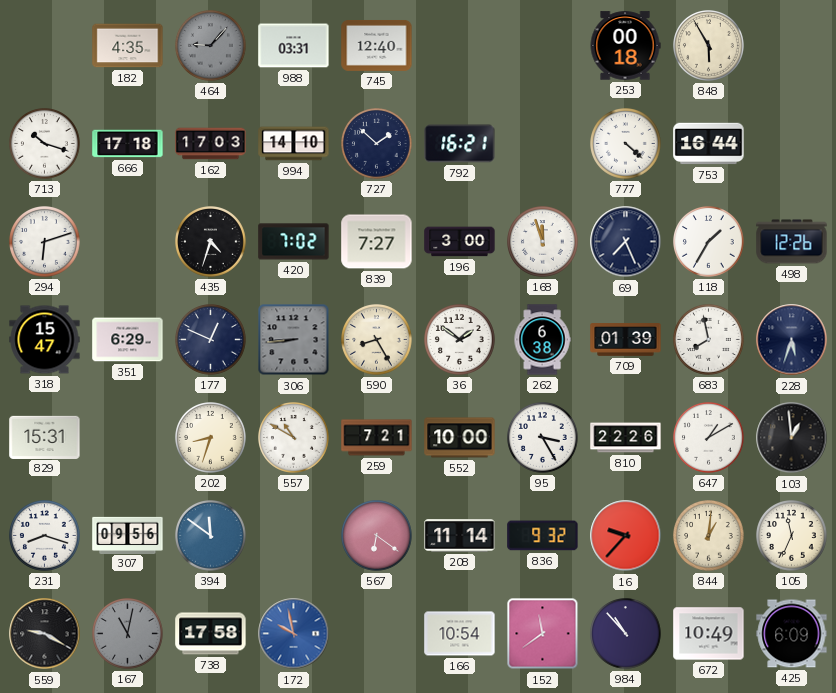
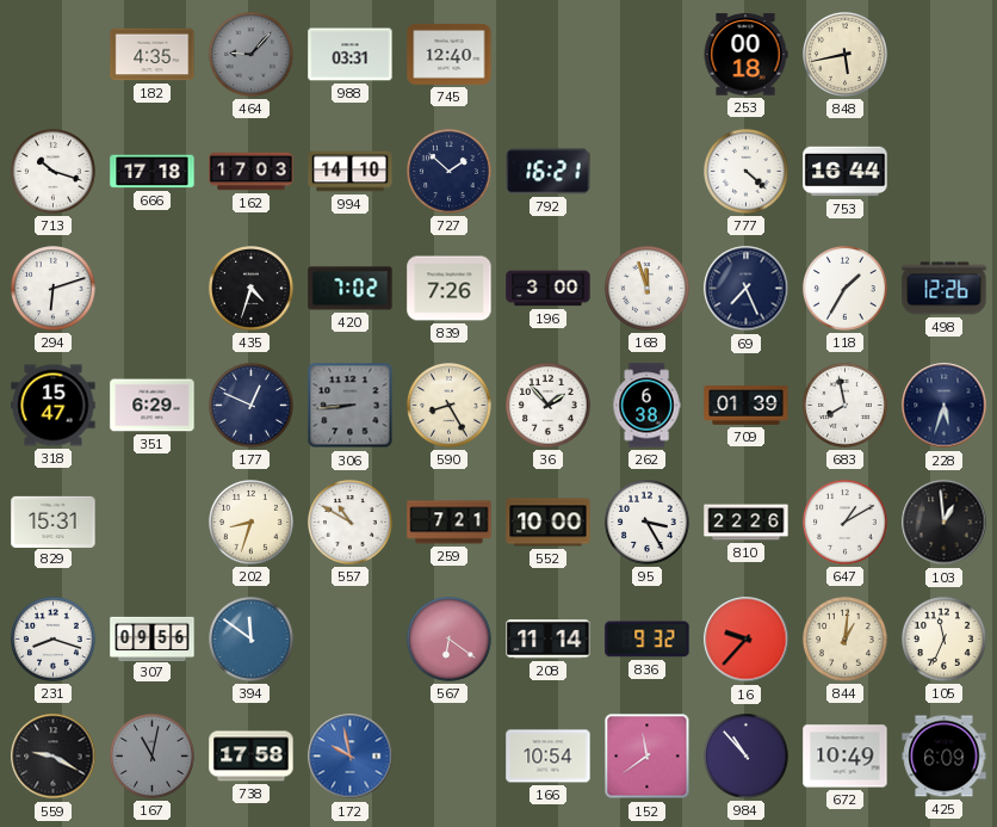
848: 5:55 -> 5:43
839: 7:27 -> 7:26
36: 1:51 -> 1:53
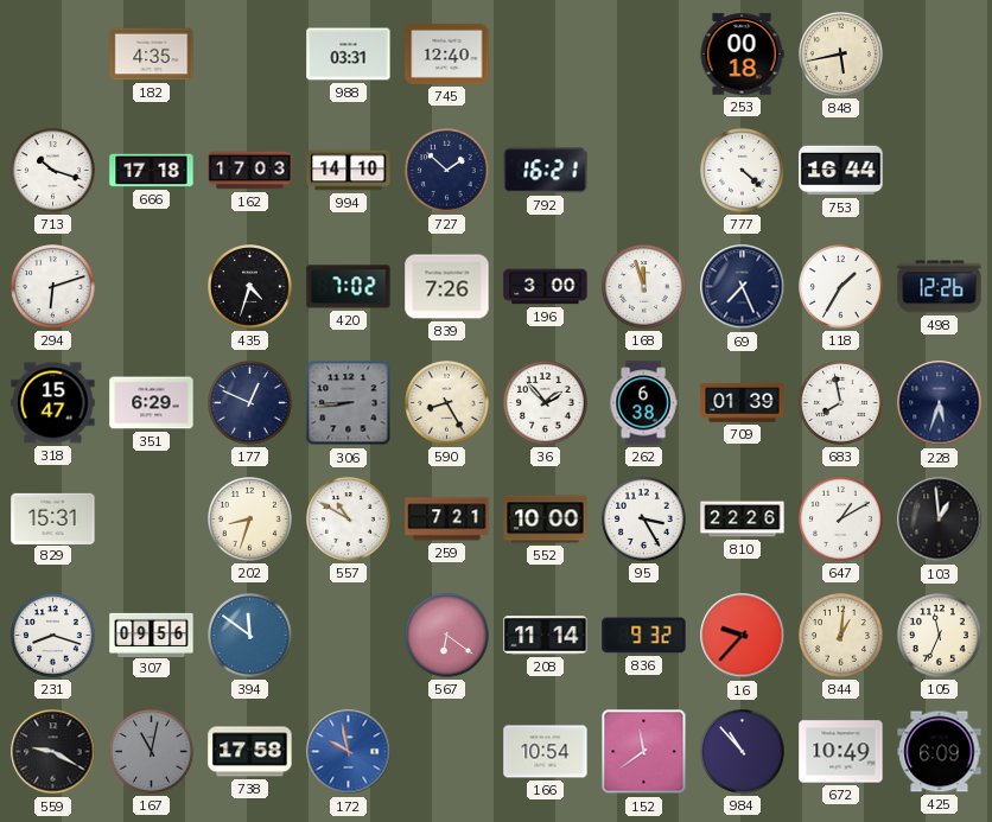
464: 9:07 -> none
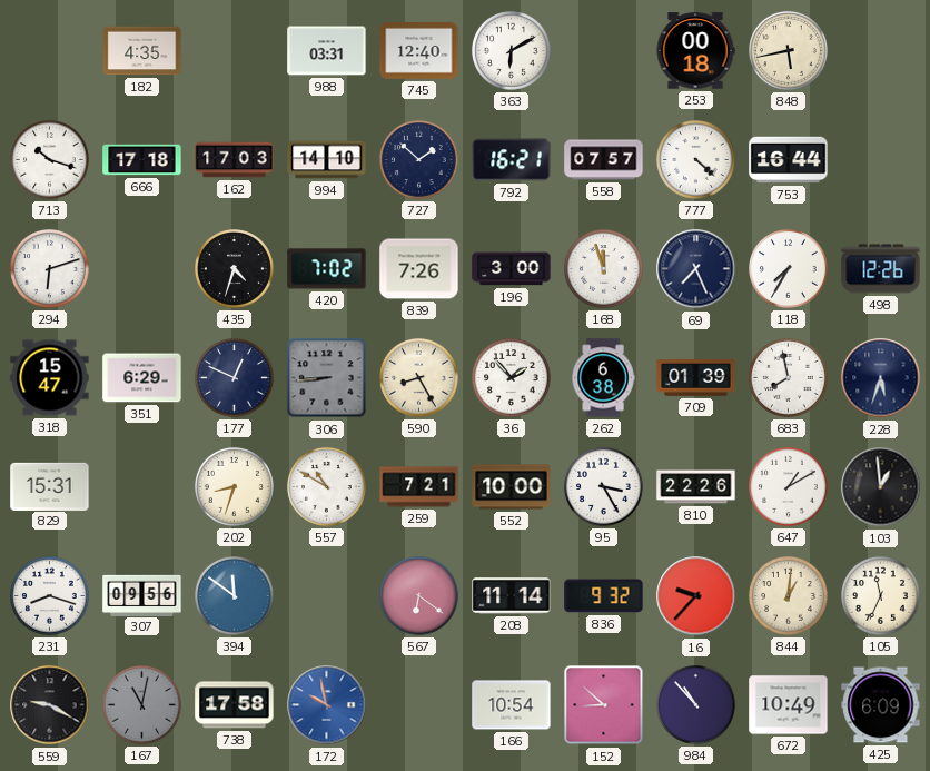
363: none -> 6:10
558: none -> 07:57
118: 1:35 -> 7:35
152: 11:39 -> 8:52
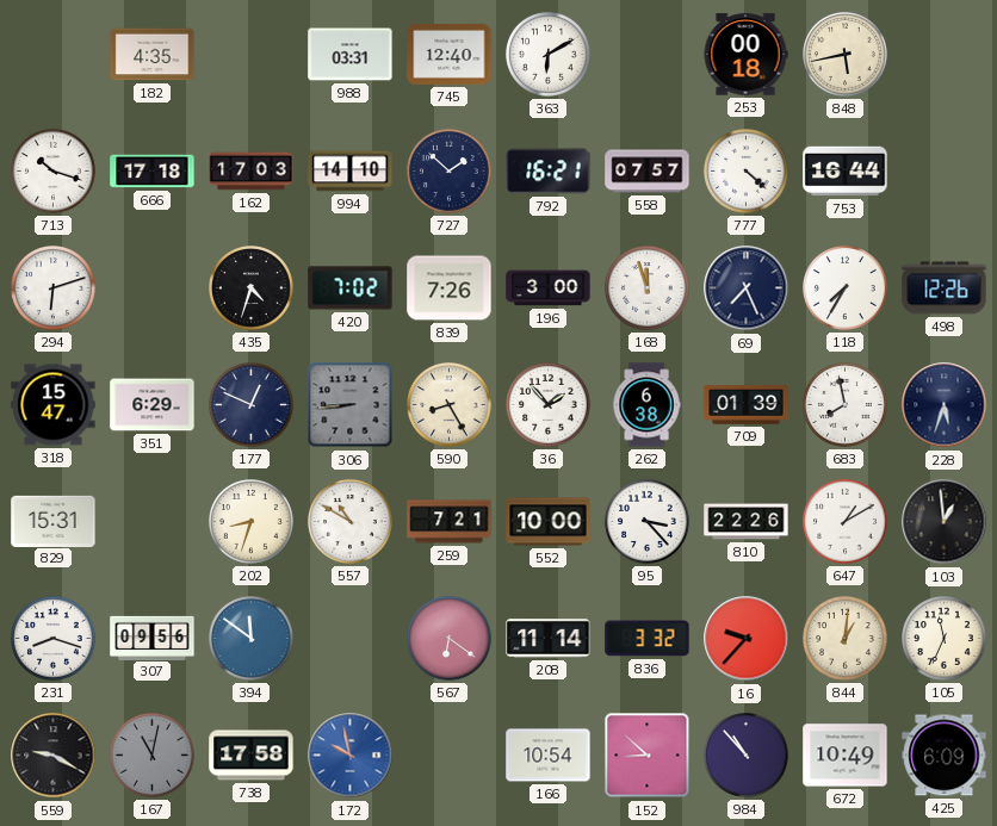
95: 3:25 -> 3:23
836: 9:32 -> 3:32
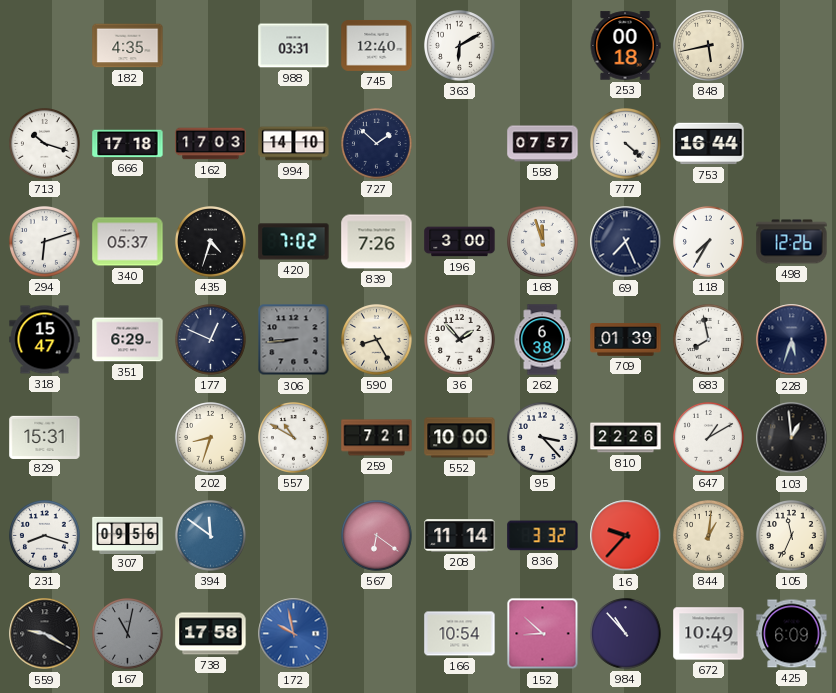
792: 16:21 -> none
340: none -> 05:37
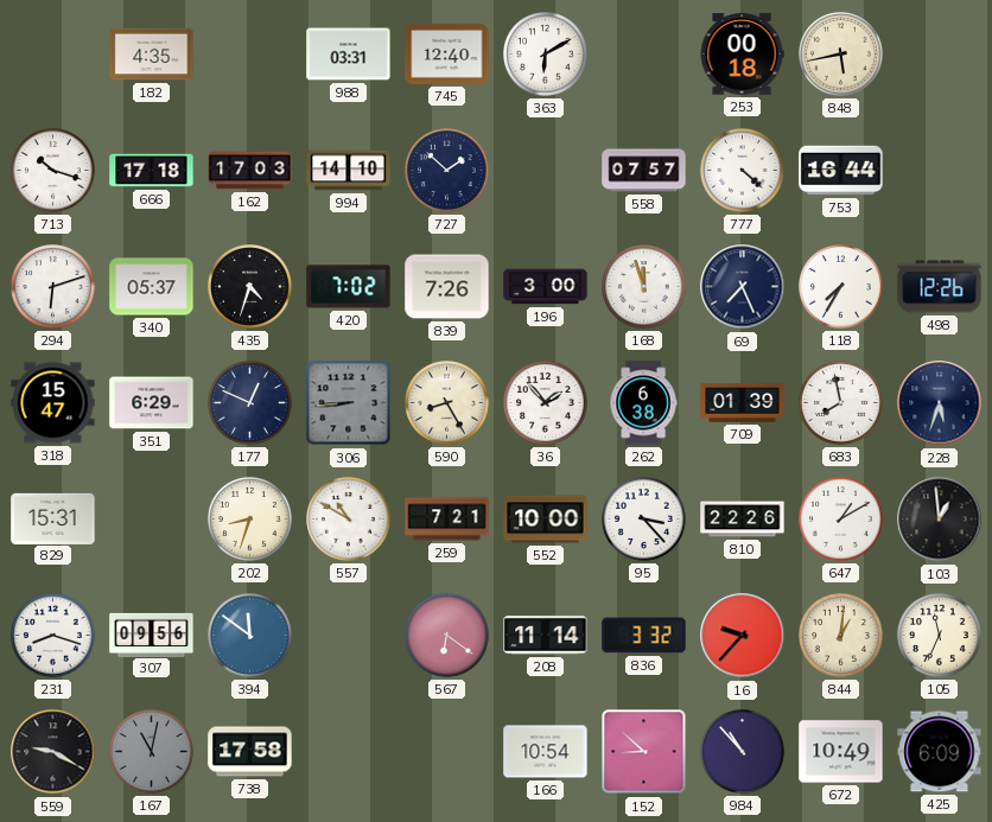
172: 9:58 -> none
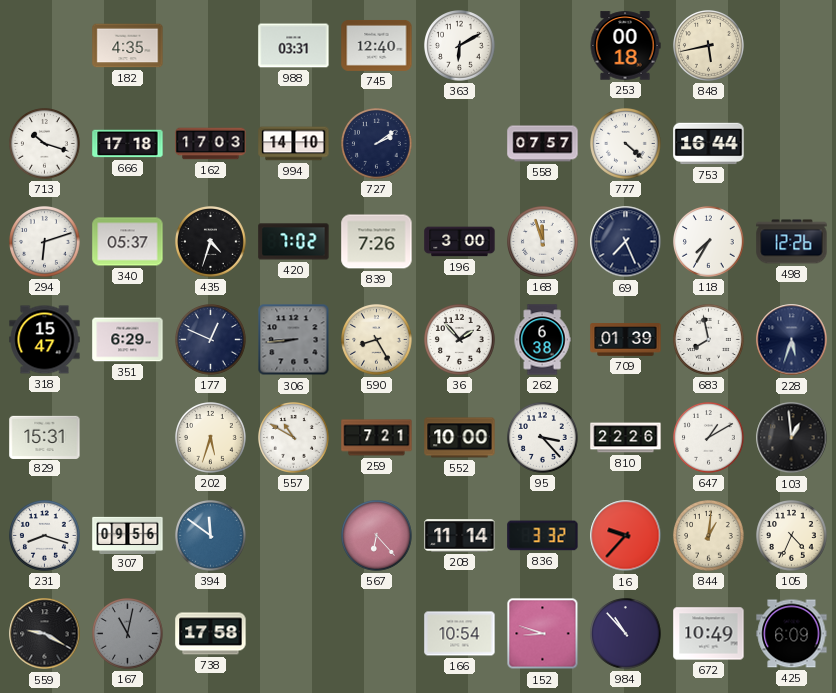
727: 1:52 -> 2:09
202: 8:33 -> 5:33
567: 6:21 -> 6:23
105: 11:34 -> 4:34
152: 8:52 -> 8:48
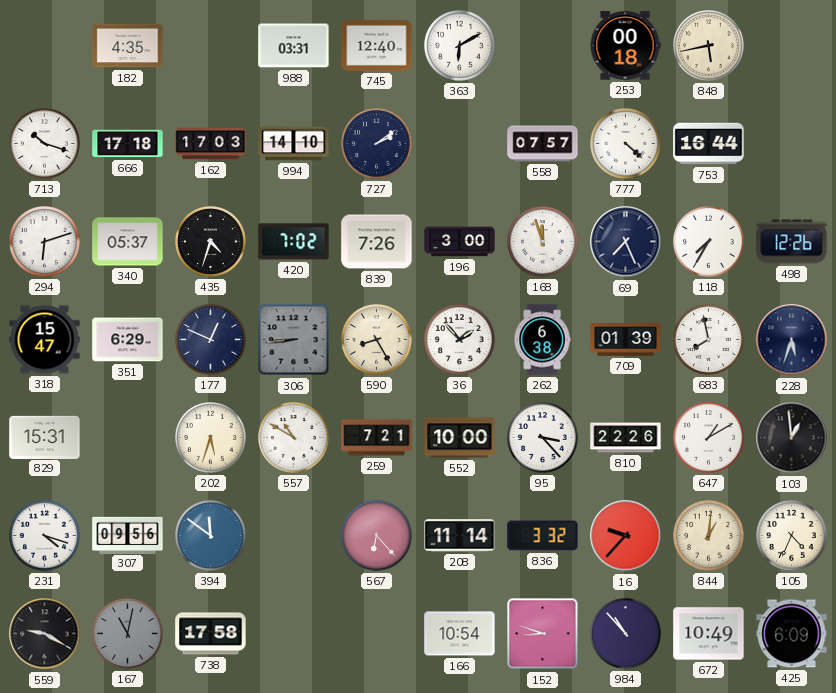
231: 8:18 -> 4:18
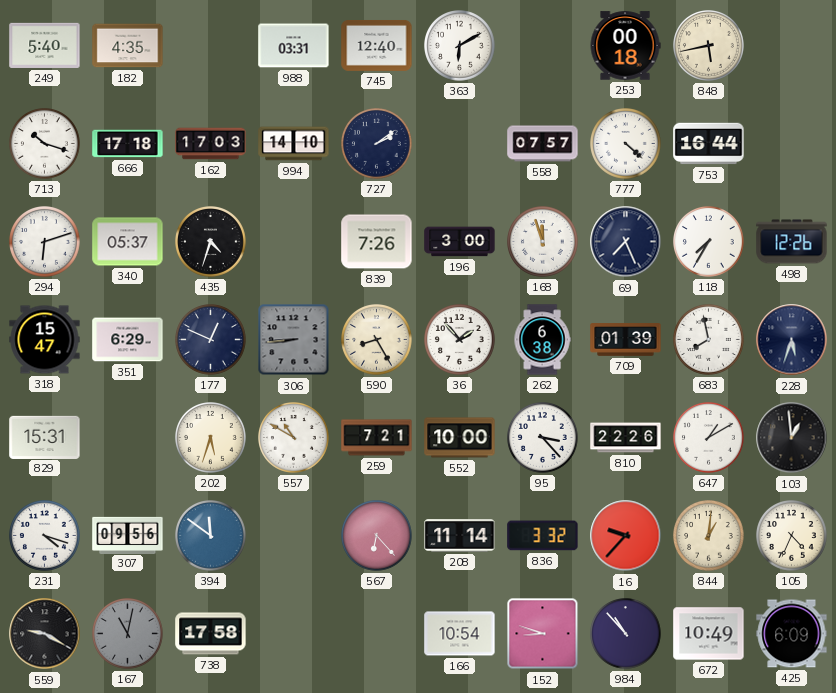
249: none -> 5:40
420: 7:02 -> none
